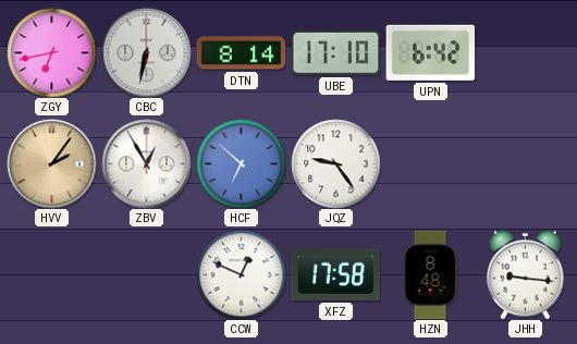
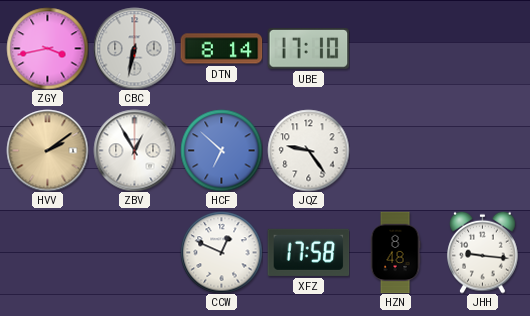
ZGY: 6:43 -> 3:43
UPN: 6:42 -> none
HVV: 2:06 -> 2:09
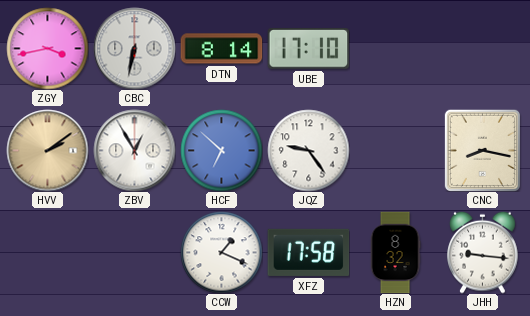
CNC: none -> 8:17
CCW: 12:49 -> 1:19
HZN: 8:48 -> 8:32
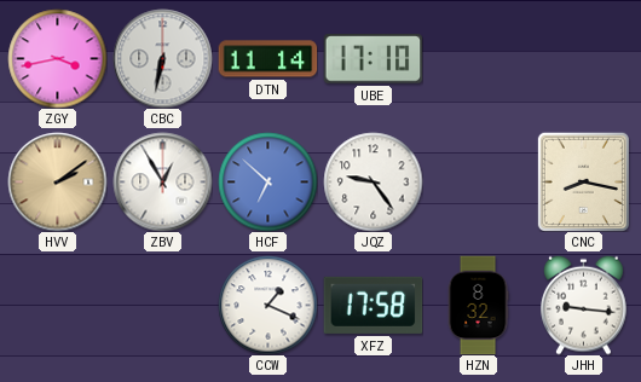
DTN: 8:14 -> 11:14
